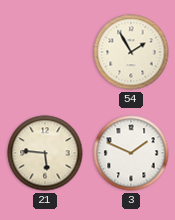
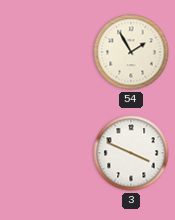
21: 5:46 -> none
3: 1:49 -> 3:49
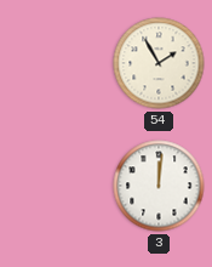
3: 3:49 -> 12:01
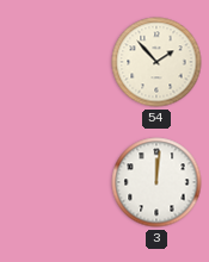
54: 1:55 -> 1:53
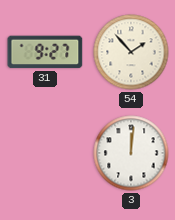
31: none -> 9:27
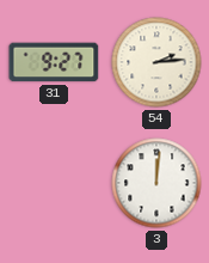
54: 1:53 -> 2:14
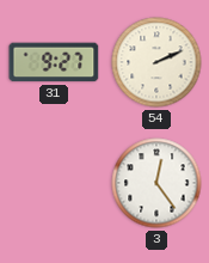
54: 2:14 -> 2:11
3: 12:01 -> 12:24
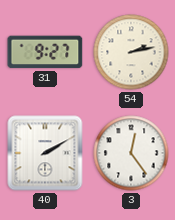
54: 2:11 -> 2:13
40: none -> 2:10
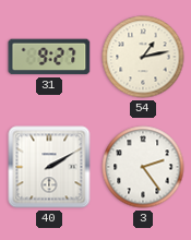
54: 2:13 -> 1:13
3: 12:24 -> 2:24
